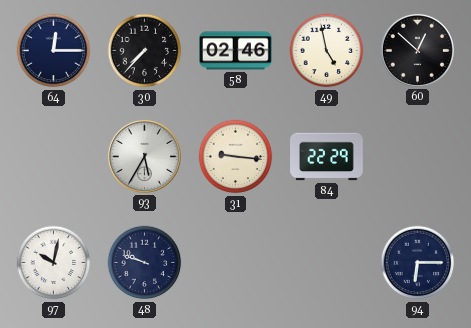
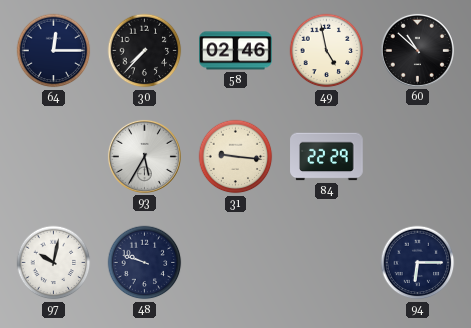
60: 12:52 -> 10:52
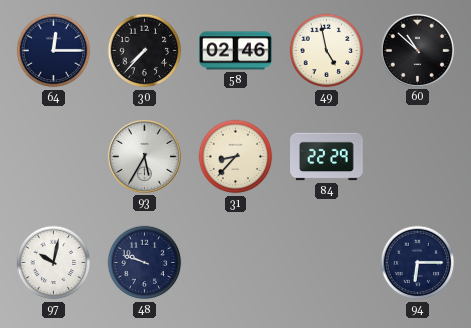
31: 9:16 -> 8:37
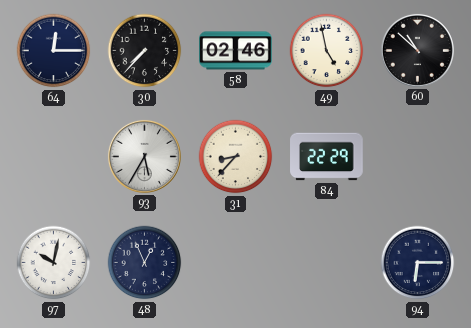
48: 9:48 -> 12:56
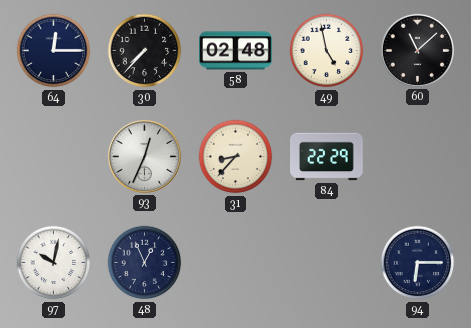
58: 02:46 -> 02:48
60: 10:52 -> 11:08
93: 5:35 -> 12:34
